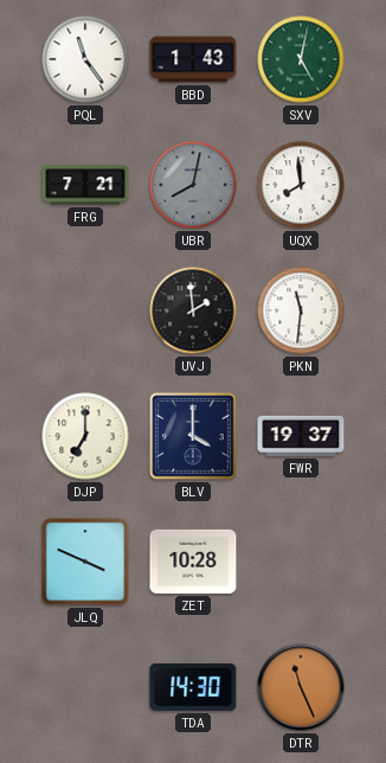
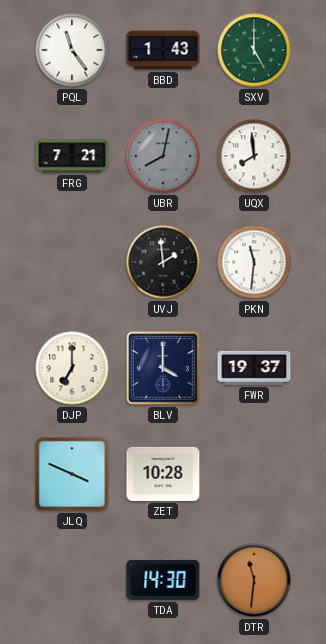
SXV: 5:02 -> 5:00
DTR: 11:26 -> 11:31
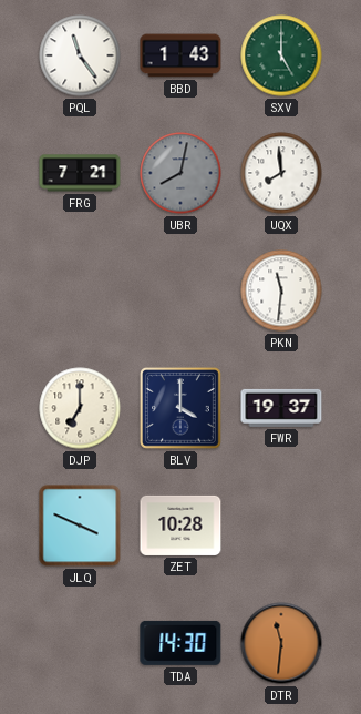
UVJ: 1:59 -> none
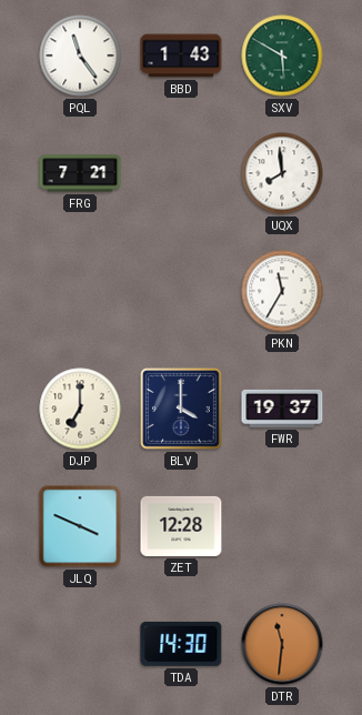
SXV: 5:00 -> 5:50
UBR: 8:02 -> none
PKN: 11:31 -> 11:35
ZET: 10:28 -> 12:28
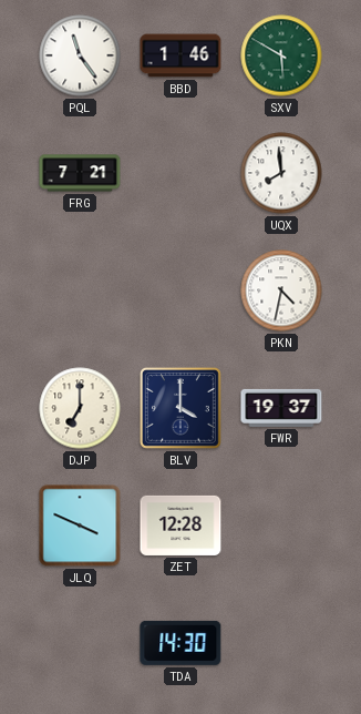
BBD: 1:43 -> 1:46
PKN: 11:35 -> 4:32
DTR: 11:31 -> none
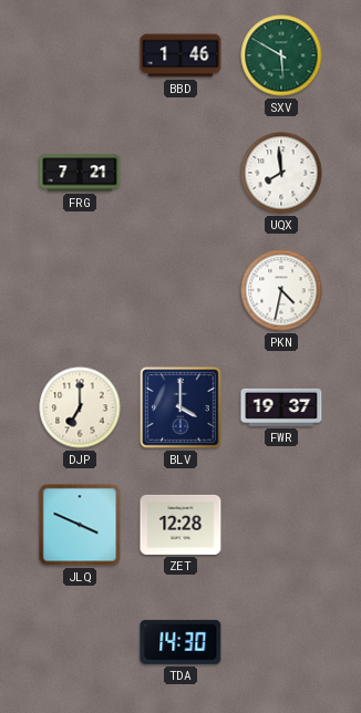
PQL: 11:24 -> none
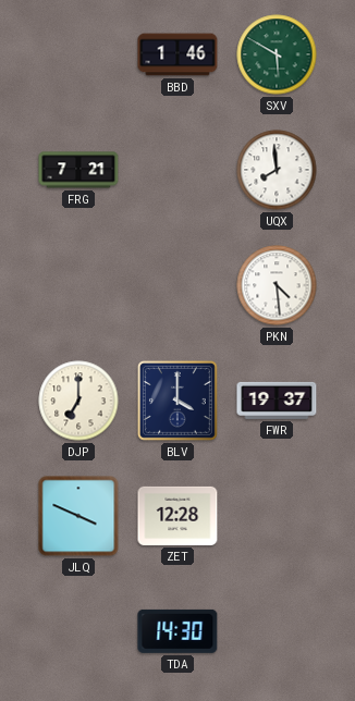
PKN: 4:32 -> 4:29
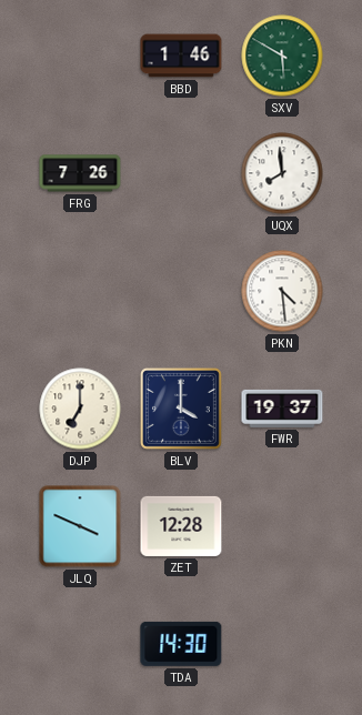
FRG: 7:21 -> 7:26
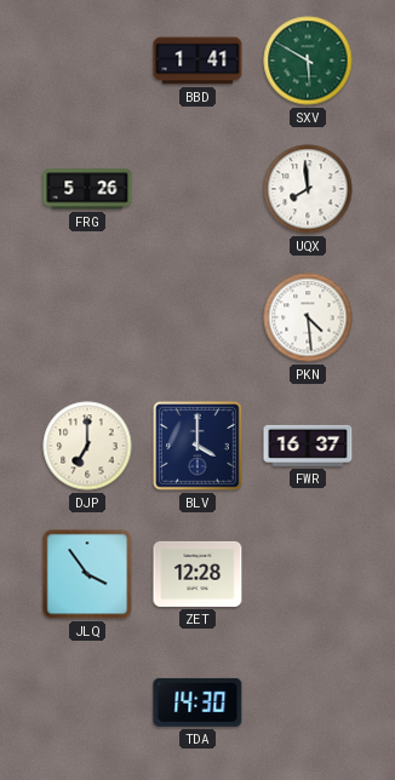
BBD: 1:46 -> 1:41
FRG: 7:26 -> 5:26
FWR: 19:37 -> 16:37
JLQ: 3:49 -> 3:54
